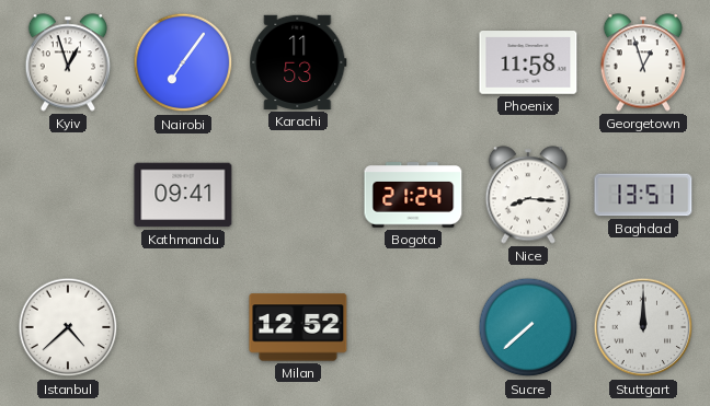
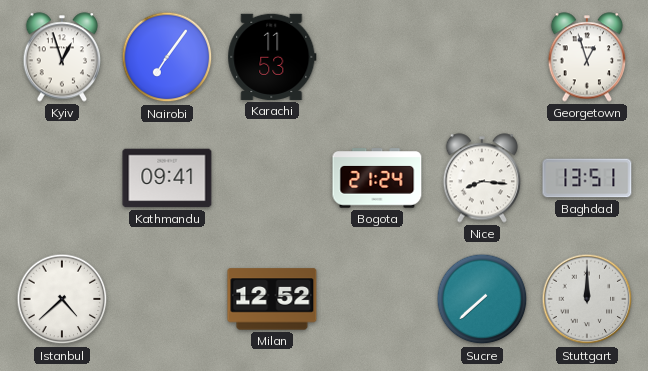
Phoenix: 11:58 -> none
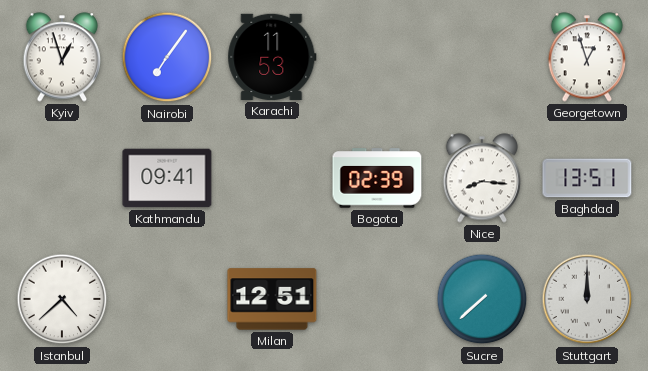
Bogota: 21:24 -> 02:39
Milan: 12:52 -> 12:51
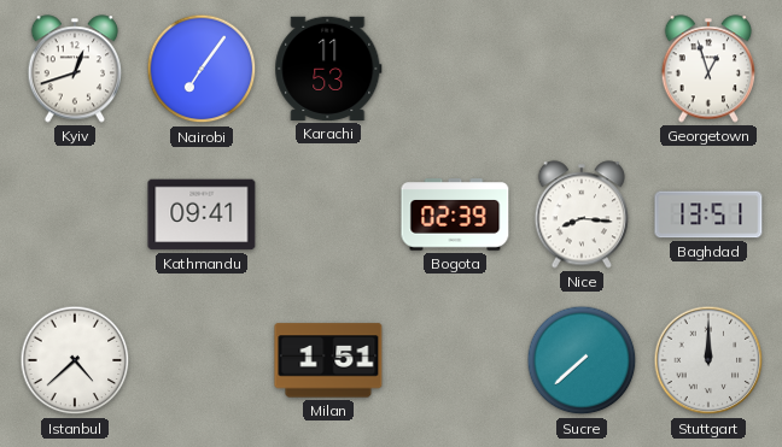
Kyiv: 12:57 -> 12:42
Milan: 12:51 -> 1:51
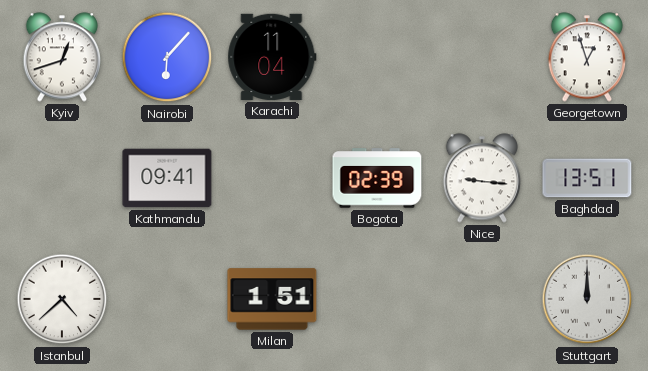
Nairobi: 7:06 -> 6:07
Karachi: 11:53 -> 11:04
Nice: 8:16 -> 9:16
Sucre: 7:38 -> none
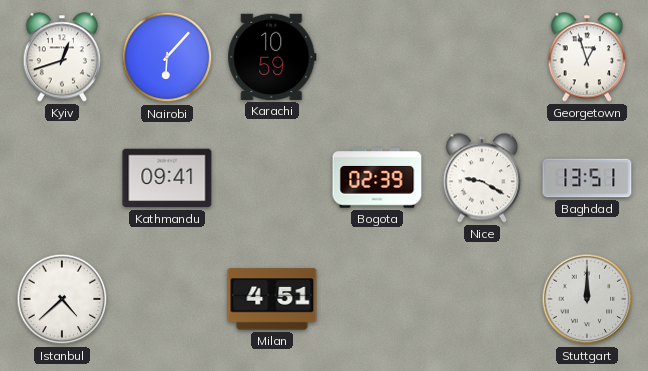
Karachi: 11:04 -> 10:59
Nice: 9:16 -> 9:20
Milan: 1:51 -> 4:51
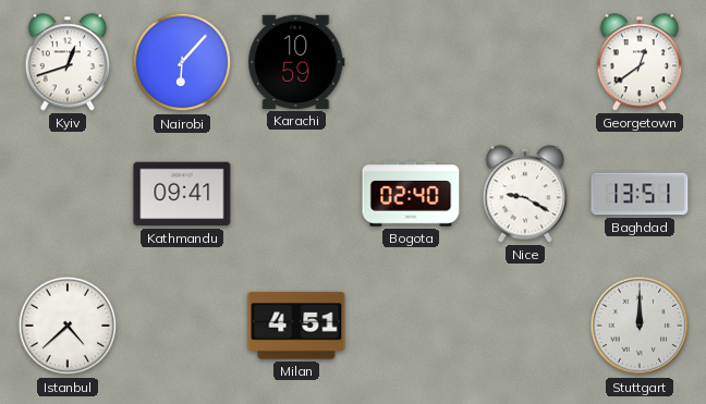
Georgetown: 12:57 -> 12:39
Bogota: 02:39 -> 02:40
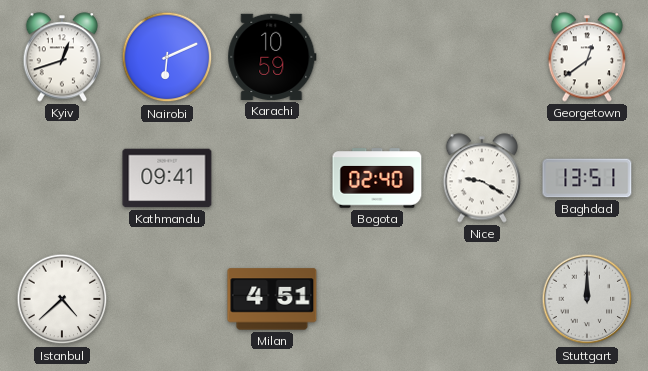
Nairobi: 6:07 -> 6:11
